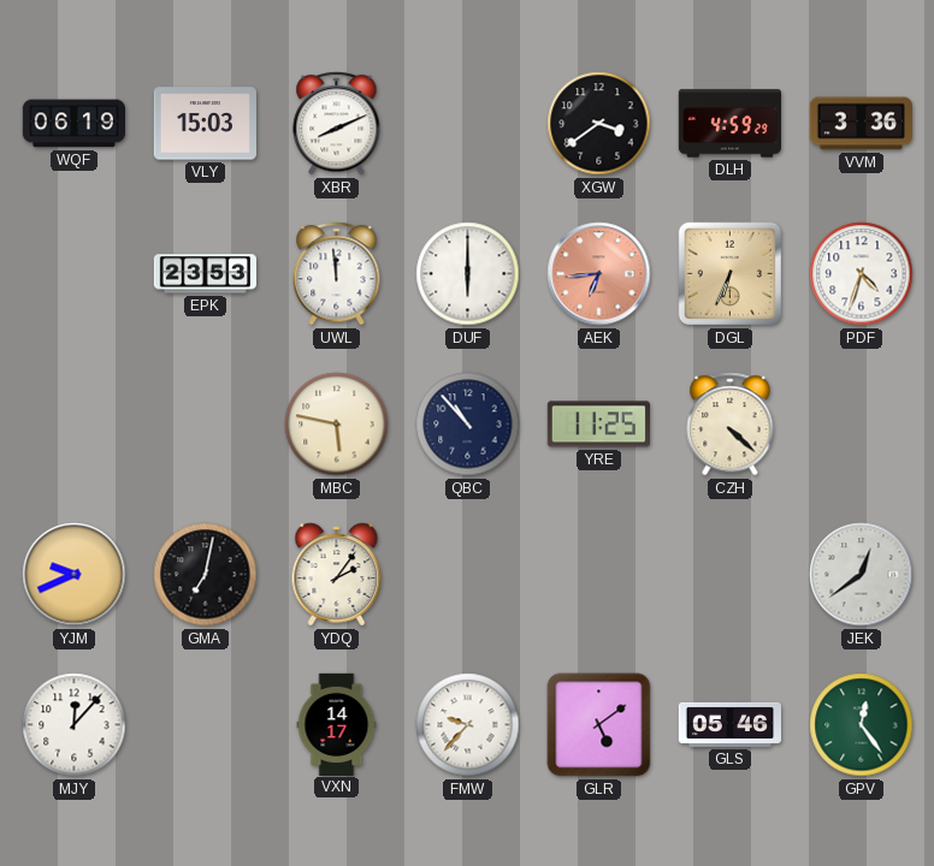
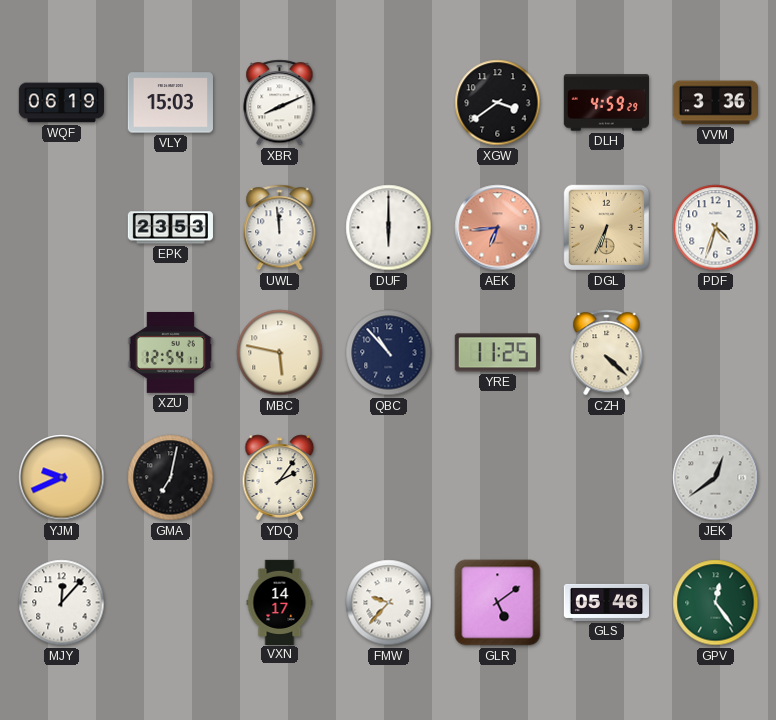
XZU: none -> 12:54
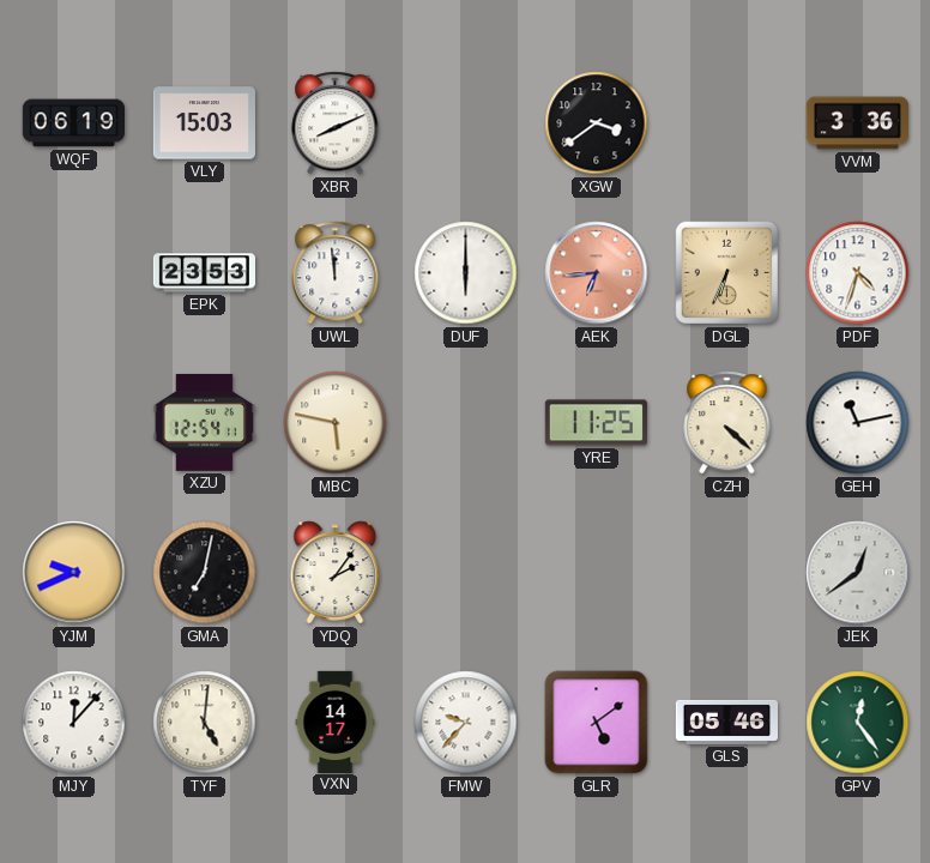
DLH: 4:59 -> none
QBC: 10:53 -> none
GEH: none -> 11:13
TYF: none -> 5:01
